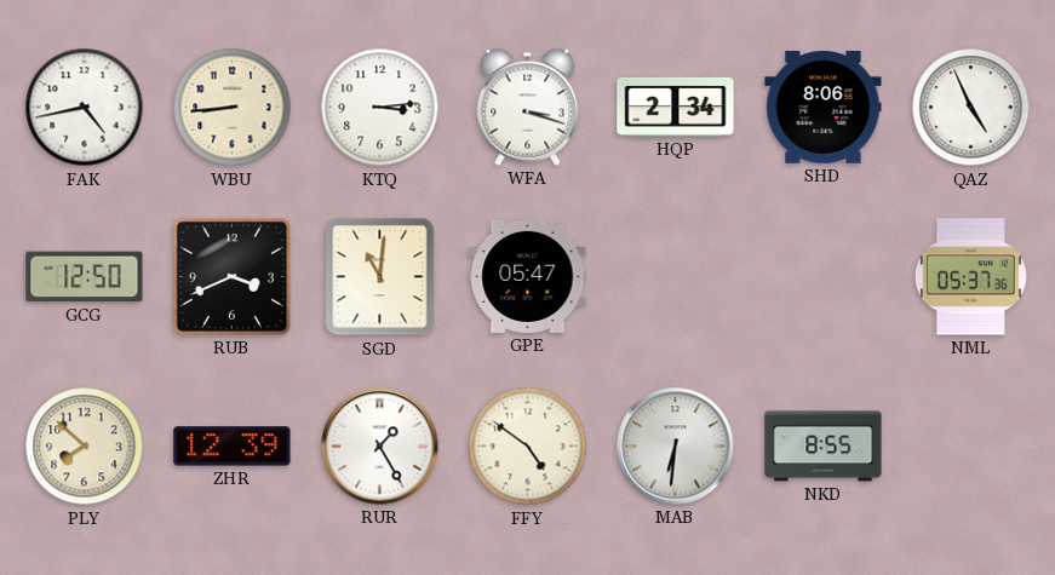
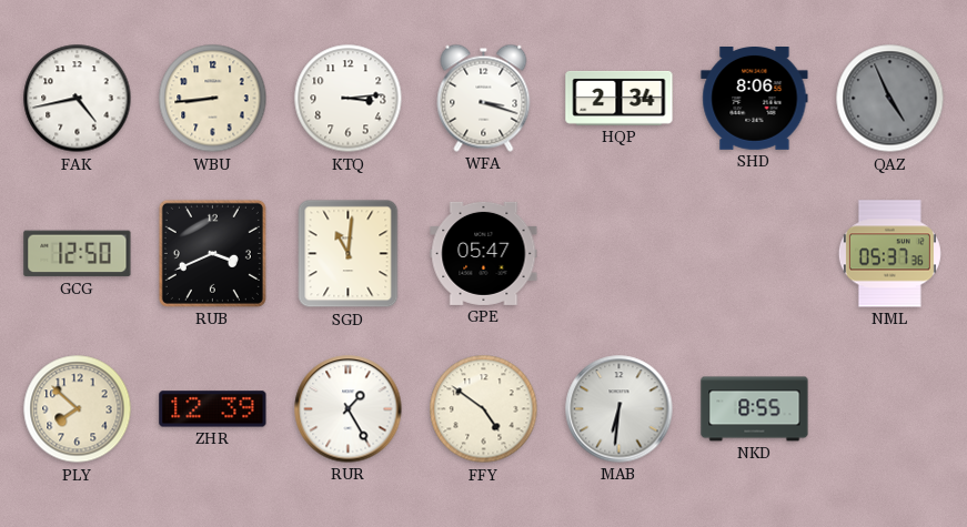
QAZ dial: white -> grey
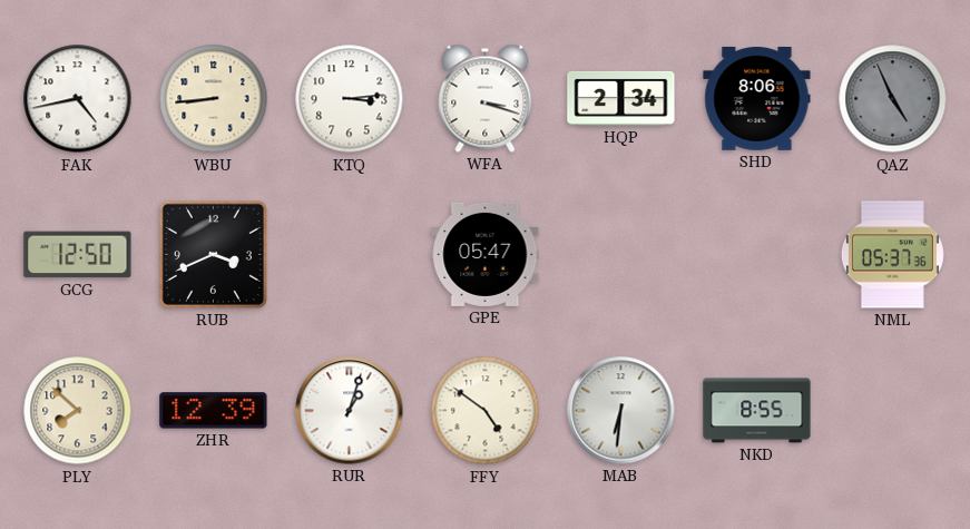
SGD: 11:01 -> none
RUR: 1:25 -> 1:03
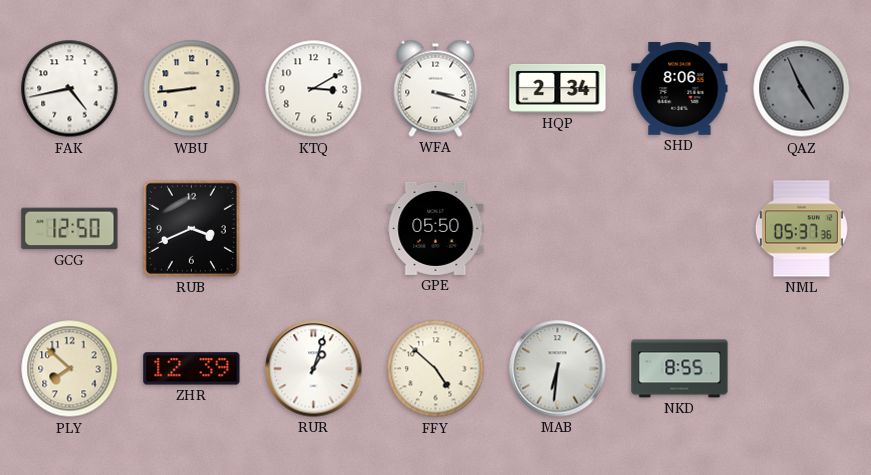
KTQ: 3:14 -> 3:10
GPE: 05:47 -> 05:50
FFY: 4:51 -> 4:52
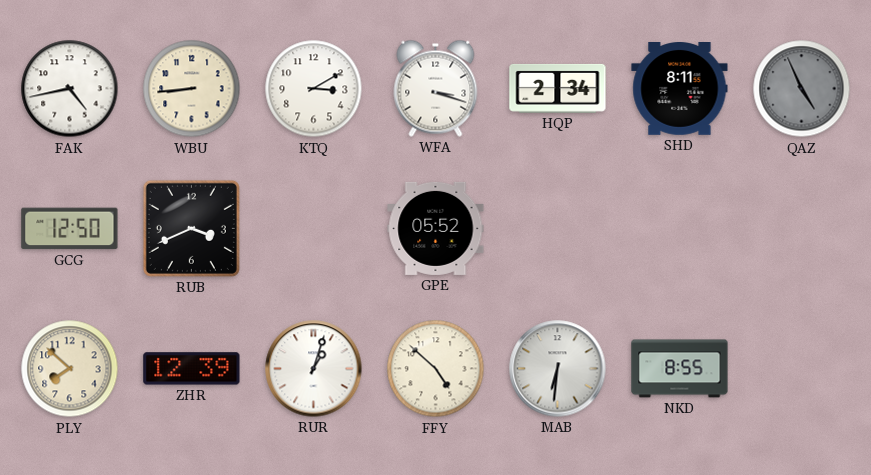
SHD: 8:06 -> 8:11
GPE: 05:50 -> 05:52
NML: 05:37 -> none
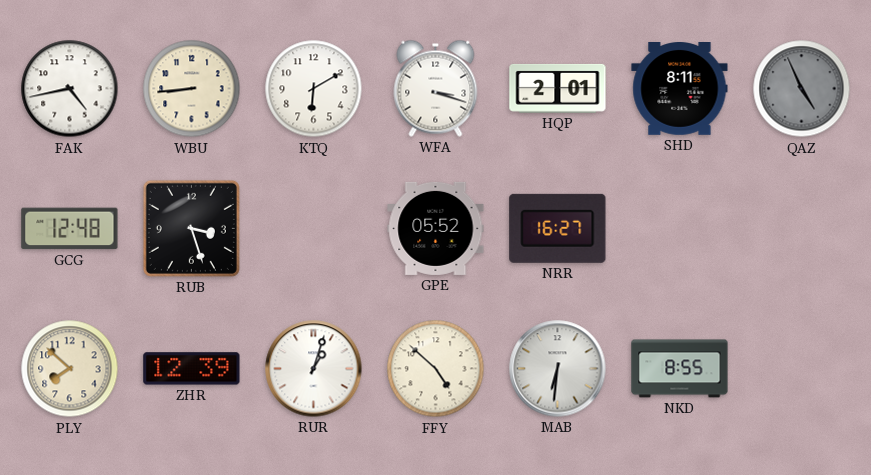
KTQ: 3:10 -> 6:10
HQP: 2:34 -> 2:01
GCG: 12:50 -> 12:48
RUB: 3:41 -> 3:27
NRR: none -> 16:27
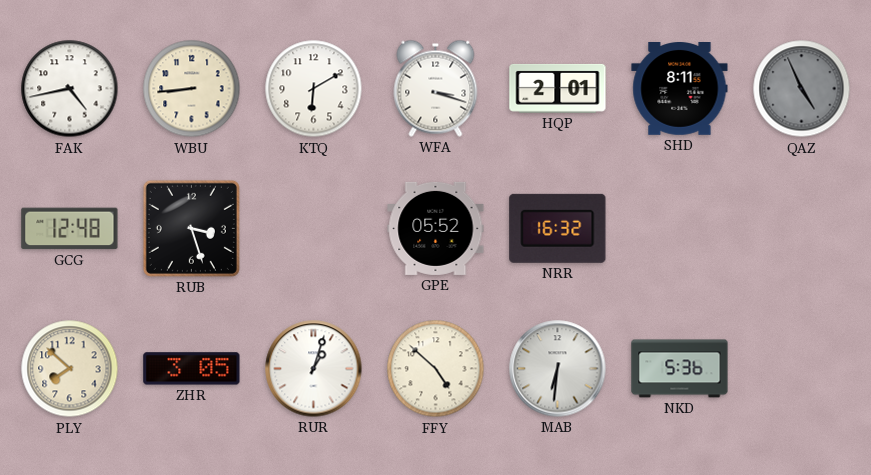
NRR: 16:27 -> 16:32
ZHR: 12:39 -> 3:05
NKD: 8:55 -> 5:36
